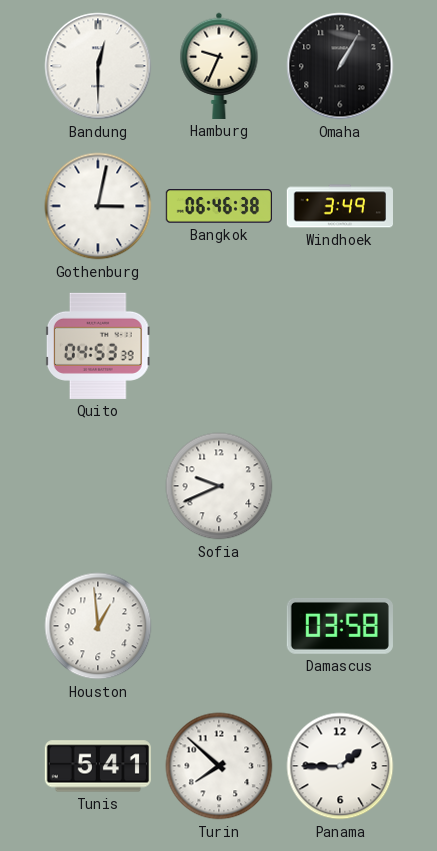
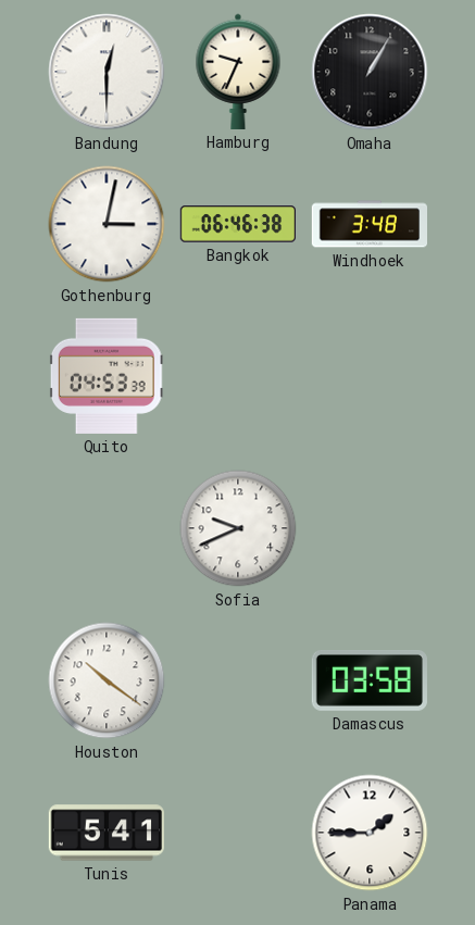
Windhoek: 3:49 -> 3:48
Houston: 12:59 -> 10:21
Turin: 7:52 -> none
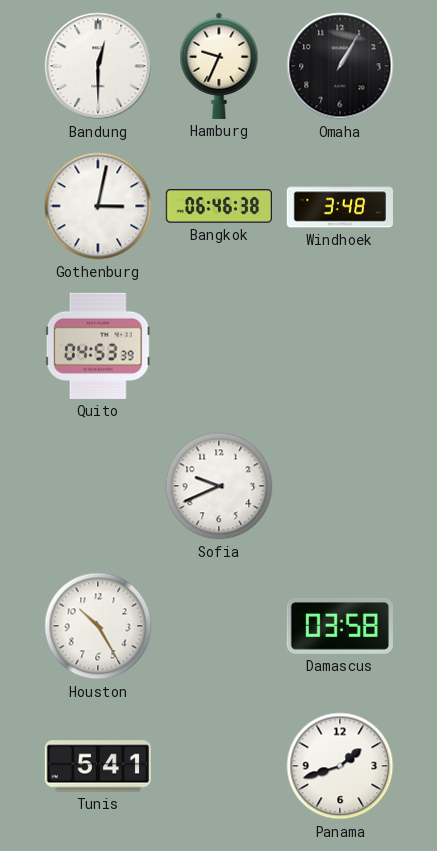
Houston: 10:21 -> 10:25
Panama: 1:45 -> 1:42
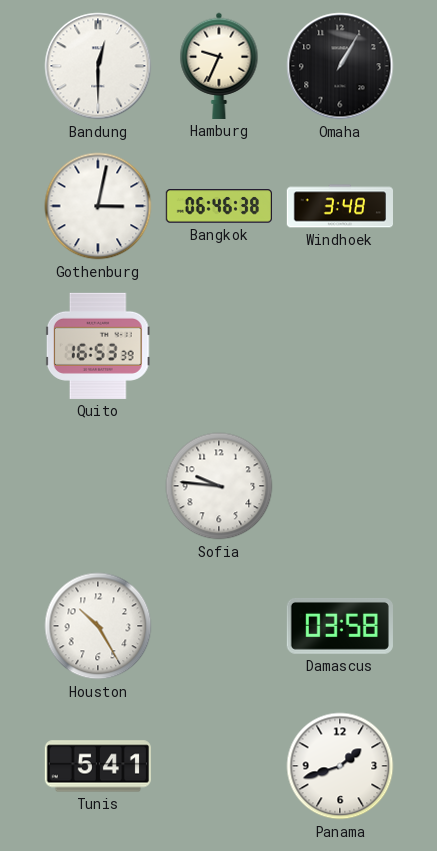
Quito: 04:53 -> 16:53
Sofia: 9:41 -> 9:46
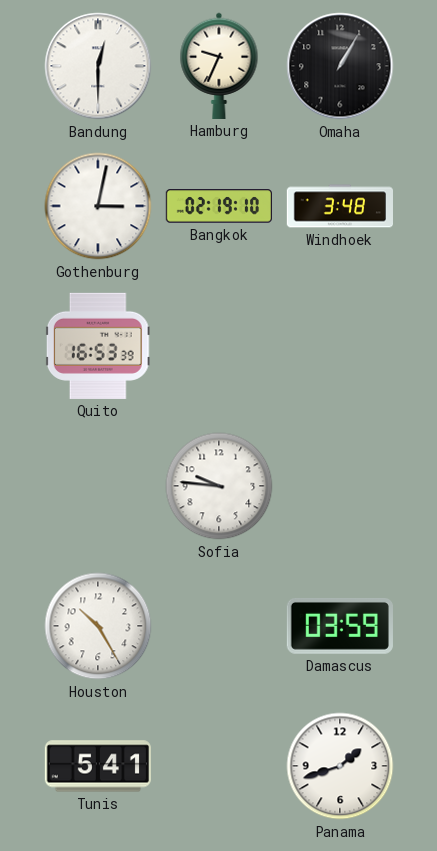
Bangkok: 06:46 -> 02:19
Damascus: 03:58 -> 03:59
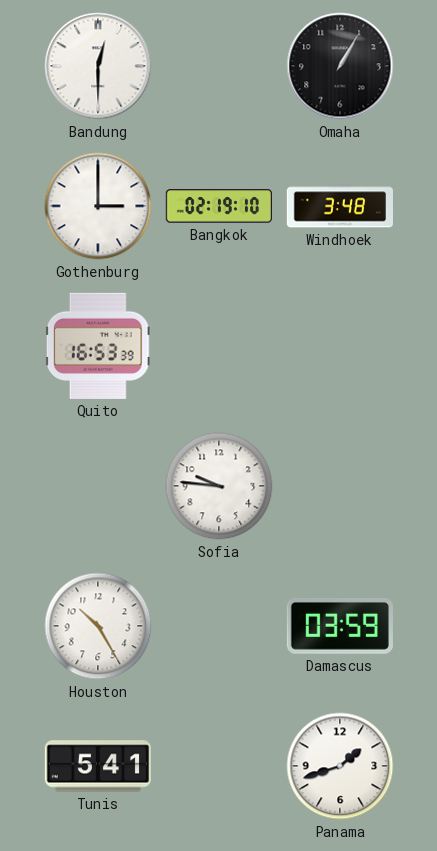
Hamburg: 9:34 -> none
Gothenburg: 3:02 -> 3:00
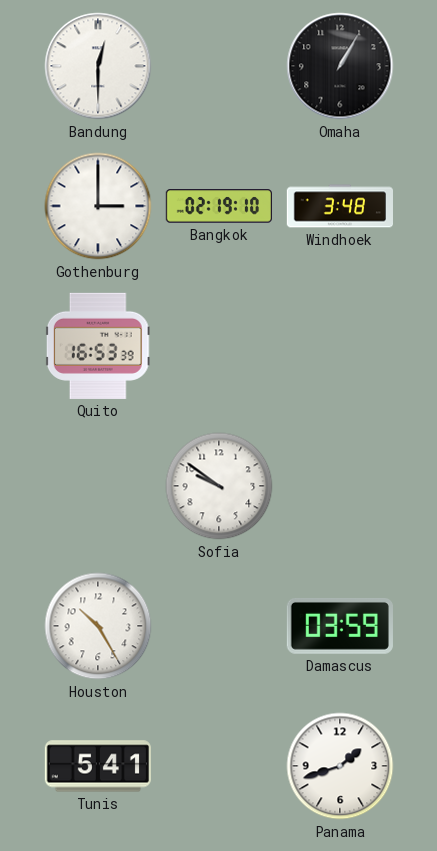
Sofia: 9:46 -> 9:51
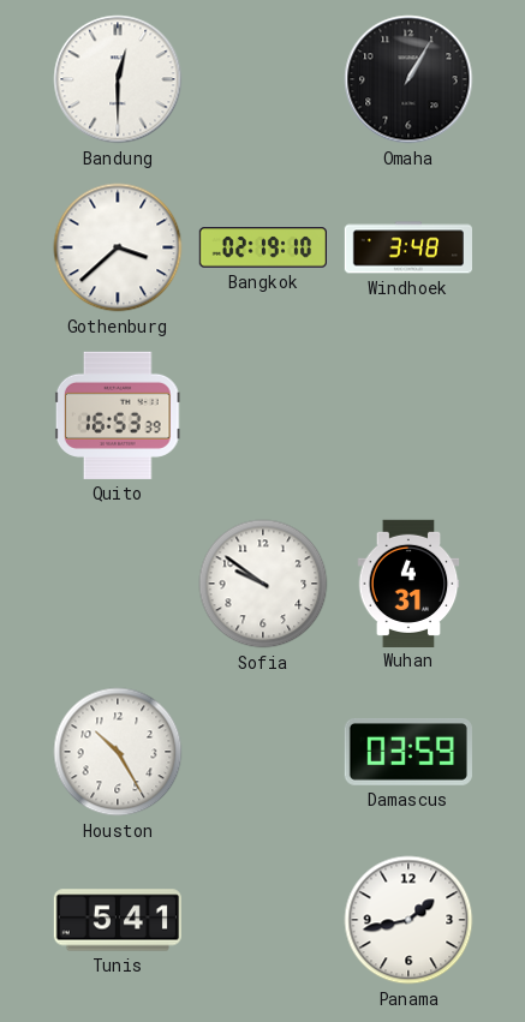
Gothenburg: 3:00 -> 3:38
Wuhan: none -> 4:31
Panama: 1:42 -> 1:43
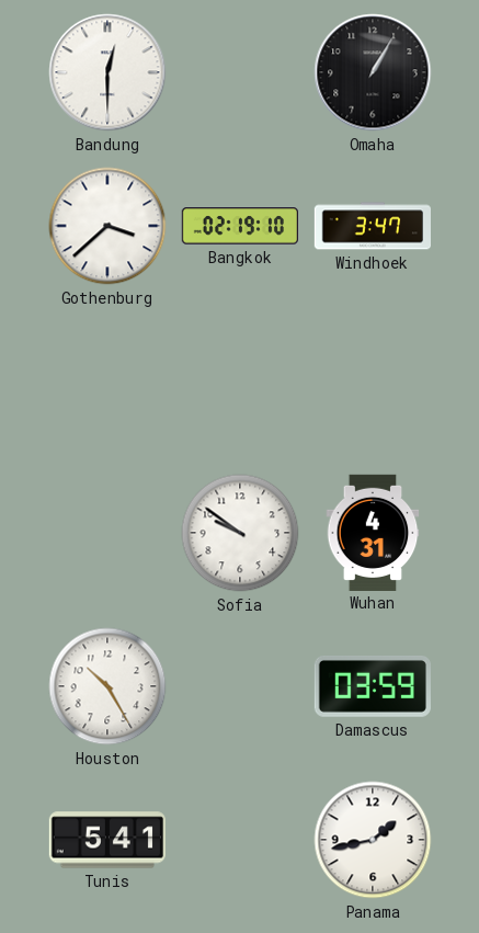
Windhoek: 3:48 -> 3:47
Quito: 16:53 -> none
